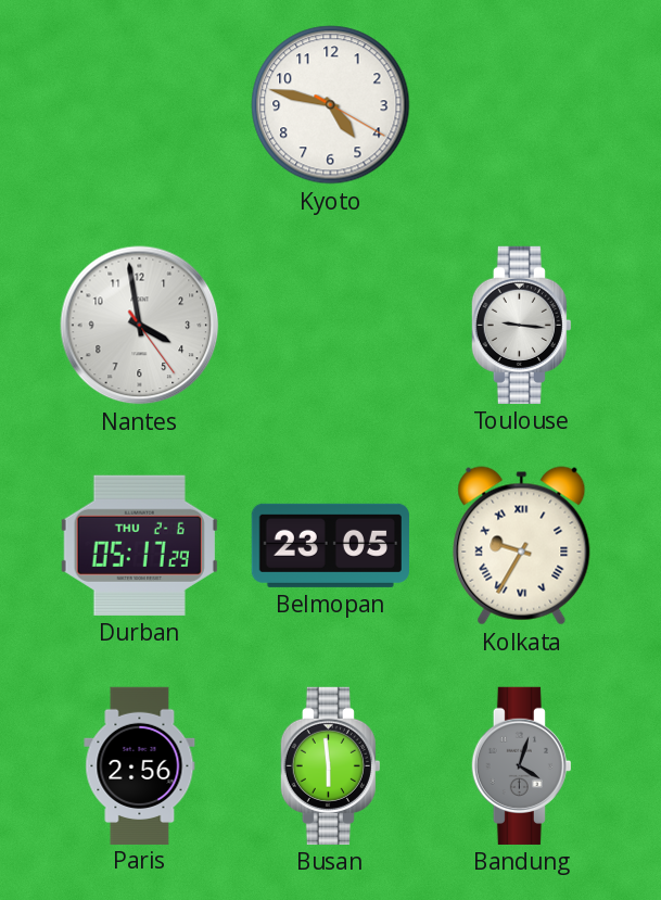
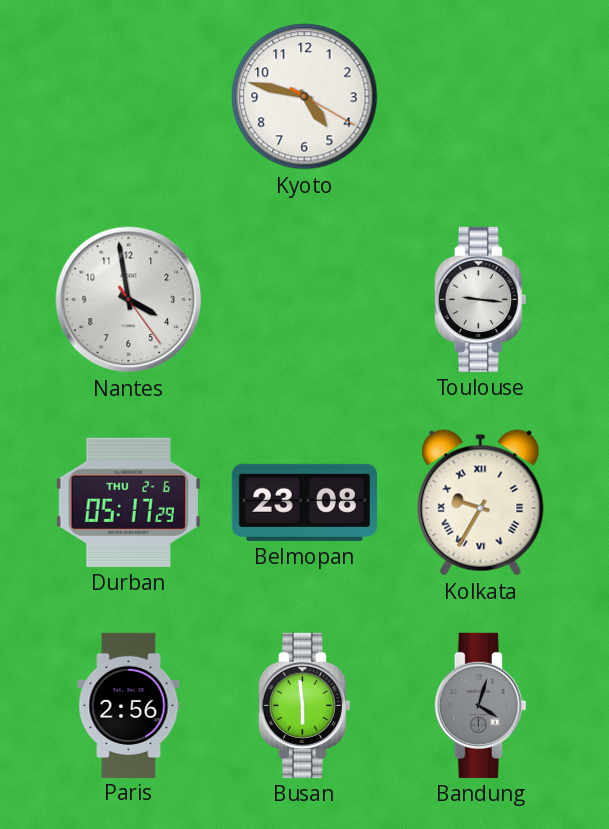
Belmopan: 23:05 -> 23:08
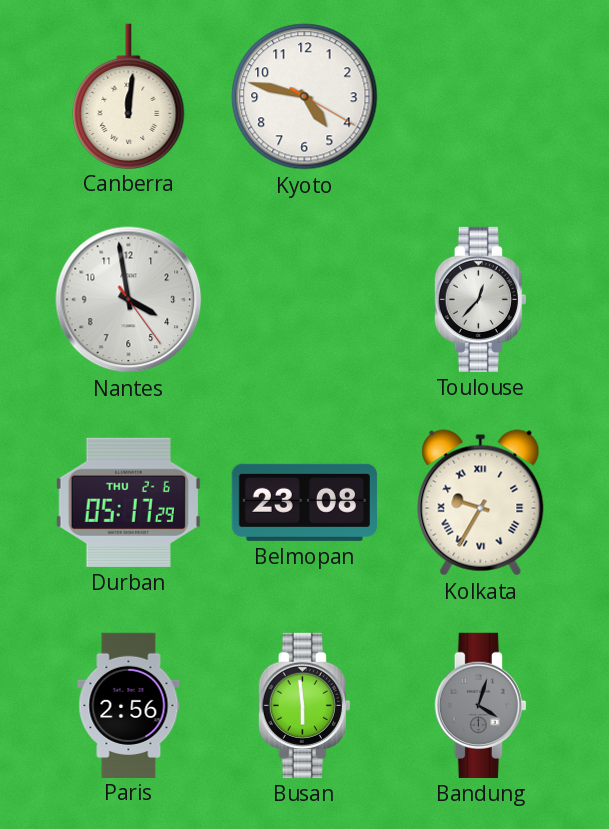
Canberra: none -> 12:01
Toulouse: 9:16 -> 12:37
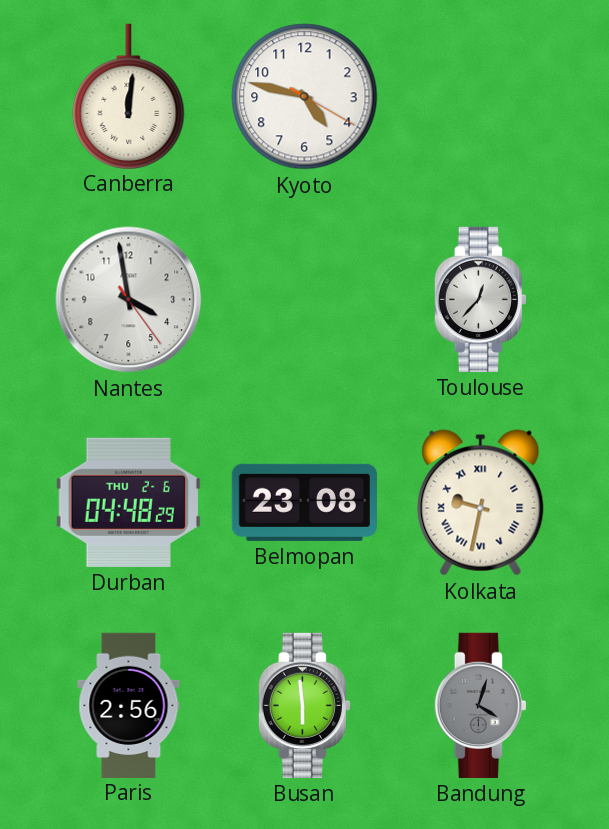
Durban: 05:17 -> 04:48
Kolkata: 9:35 -> 9:32
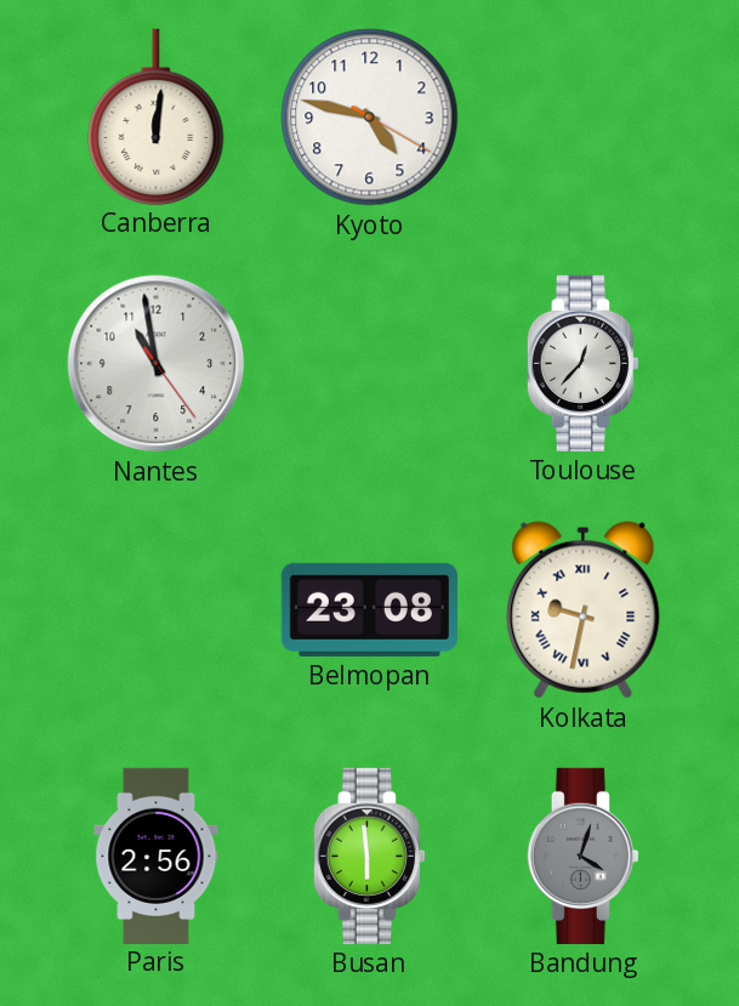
Nantes: 3:58 -> 10:58
Durban: 04:48 -> none
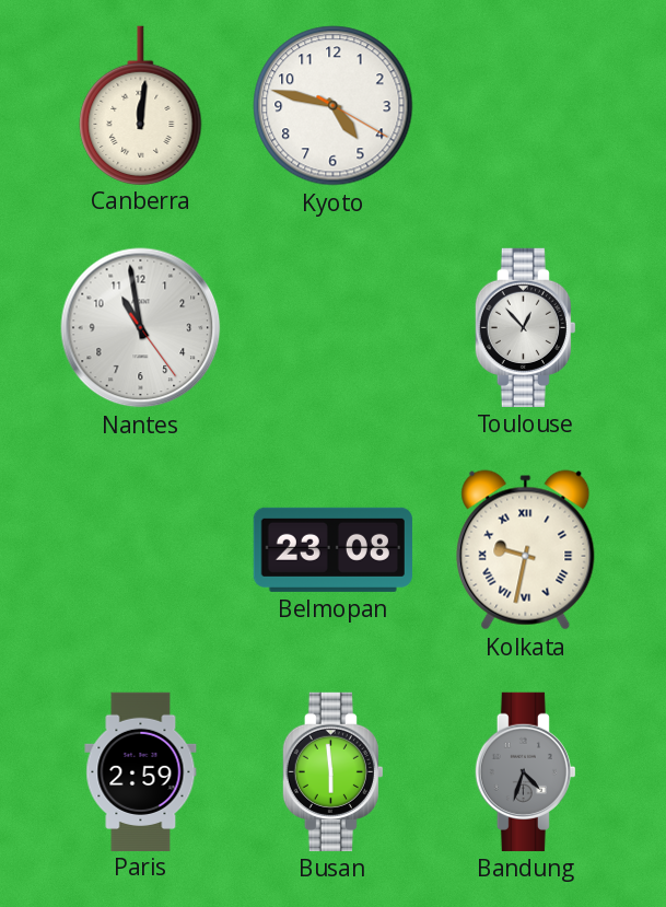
Toulouse: 12:37 -> 12:53
Paris: 2:56 -> 2:59
Bandung: 4:03 -> 4:33
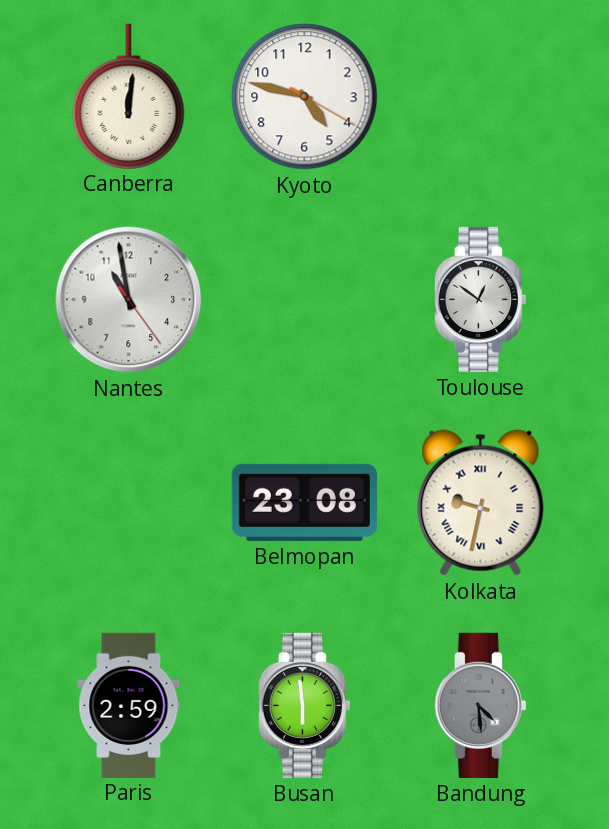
Toulouse: 12:53 -> 12:51
Bandung: 4:33 -> 4:29
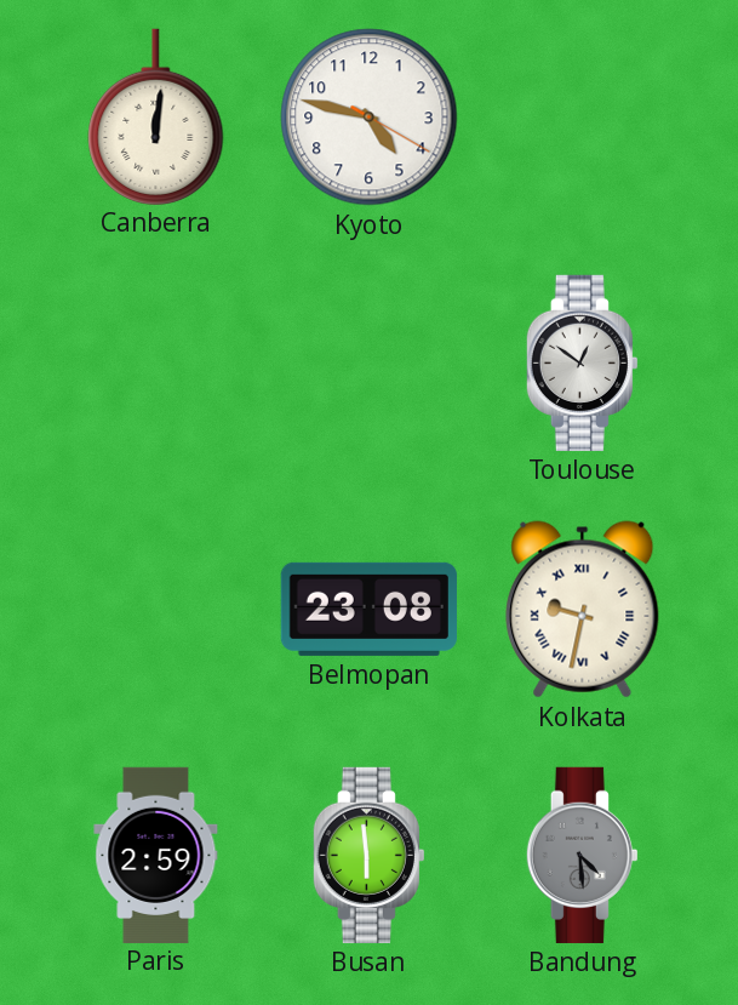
Nantes: 10:58 -> none
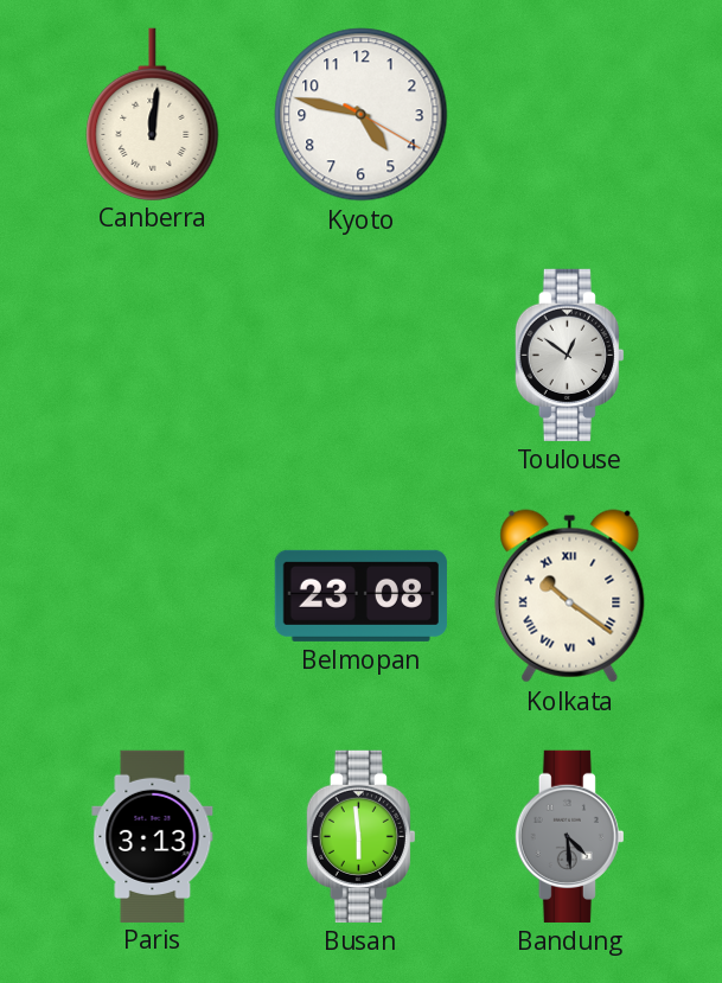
Kolkata: 9:32 -> 10:21
Paris: 2:59 -> 3:13
